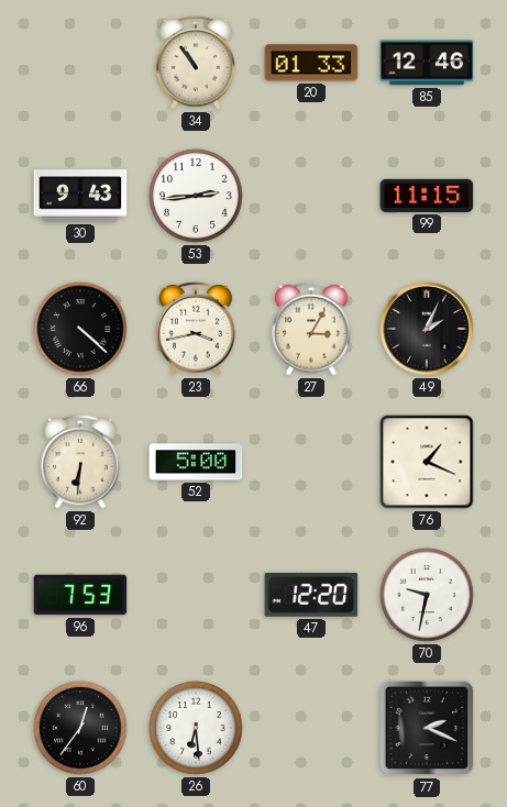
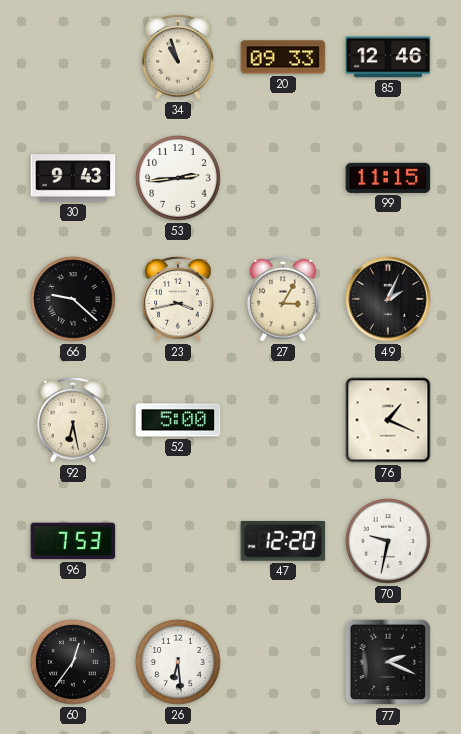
34: 10:54 -> 10:57
20: 01:33 -> 09:33
66: 4:22 -> 9:22
92: 6:31 -> 6:28
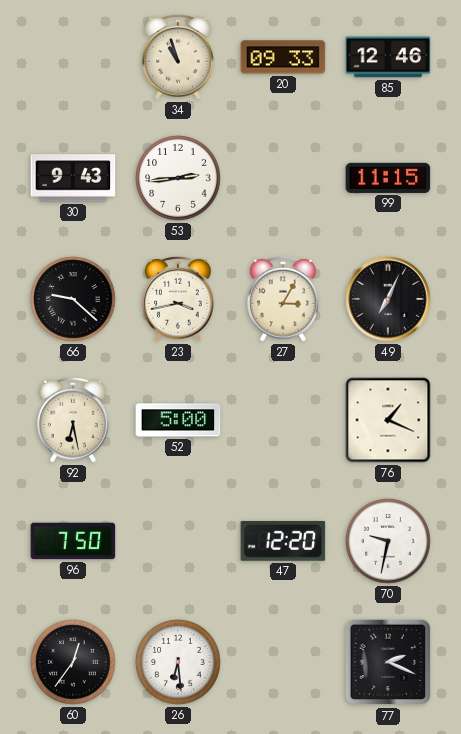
49: 2:04 -> 7:04
96: 7:53 -> 7:50
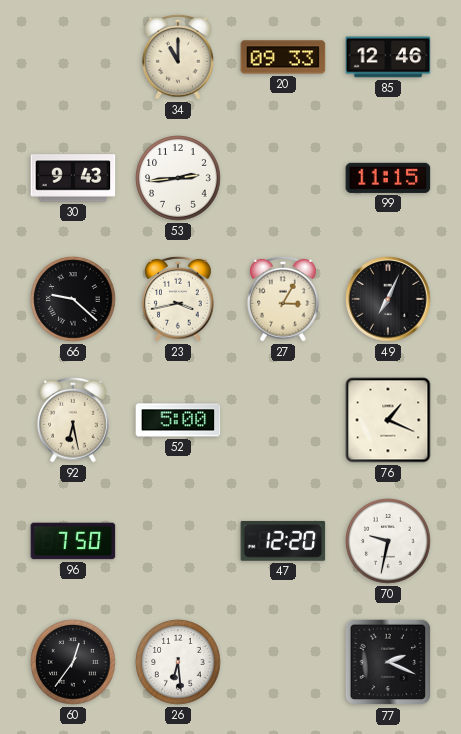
34: 10:57 -> 11:00
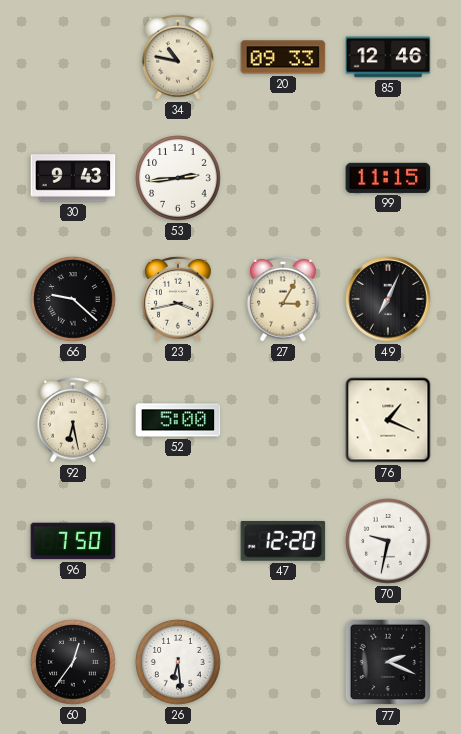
34: 11:00 -> 10:47
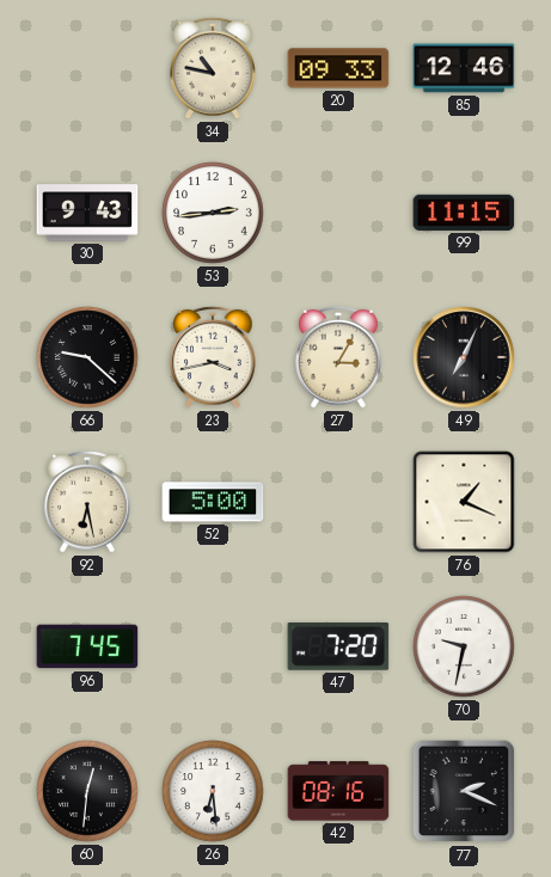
96: 7:50 -> 7:45
47: 12:20 -> 7:20
60: 12:36 -> 12:31
42: none -> 08:16
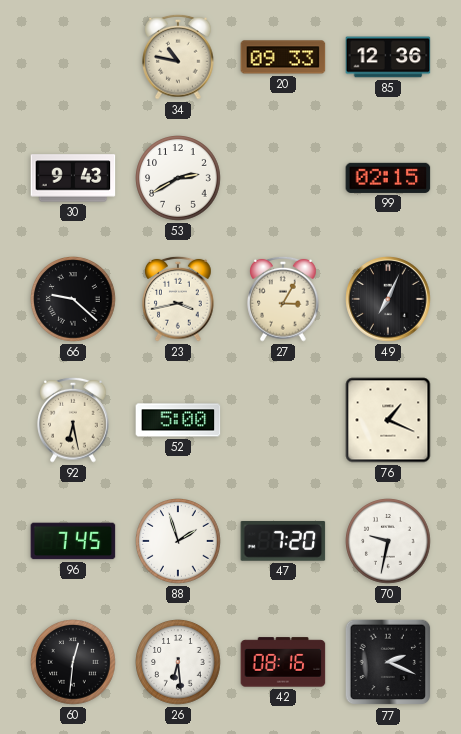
85: 12:46 -> 12:36
53: 2:44 -> 2:40
99: 11:15 -> 02:15
88: none -> 1:57
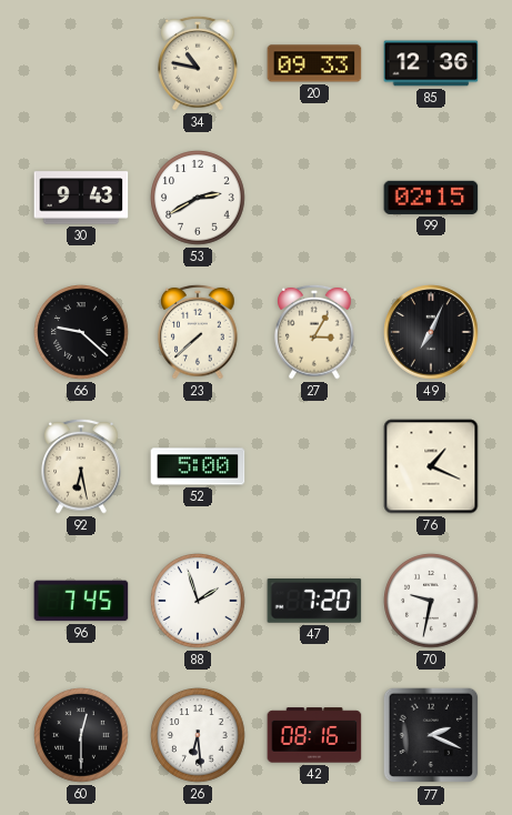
23: 3:43 -> 7:38
60: 12:31 -> 12:30
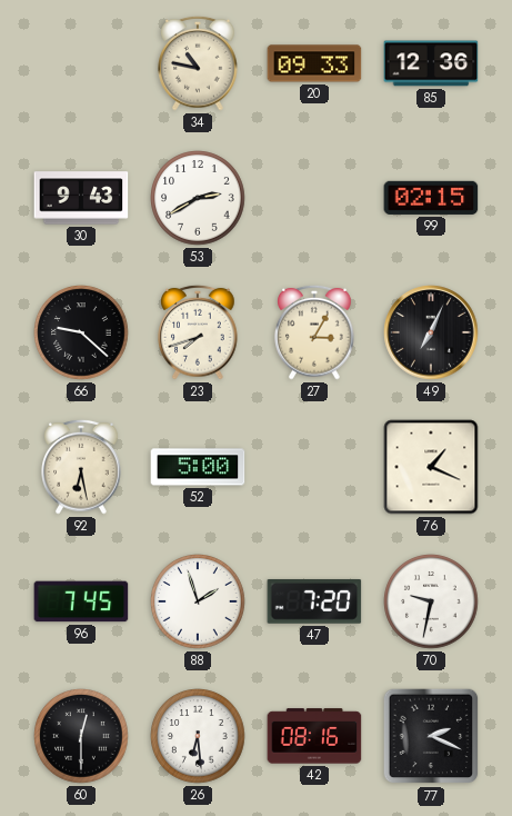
23: 7:38 -> 7:42
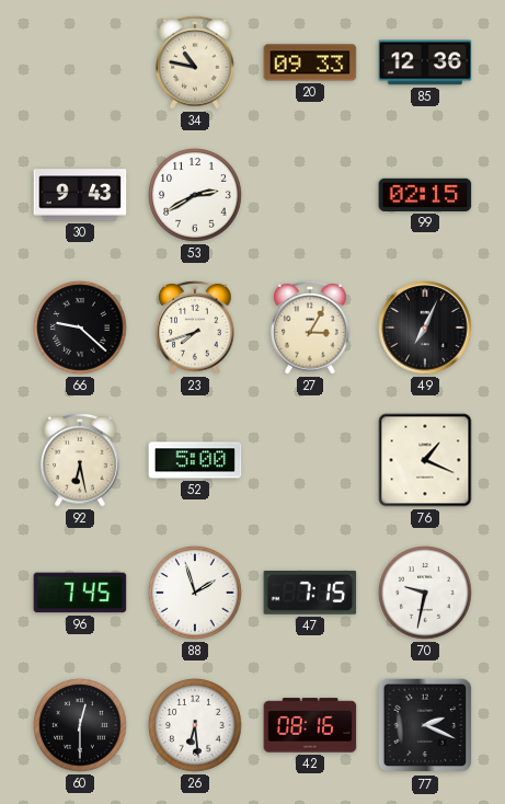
47: 7:20 -> 7:15
